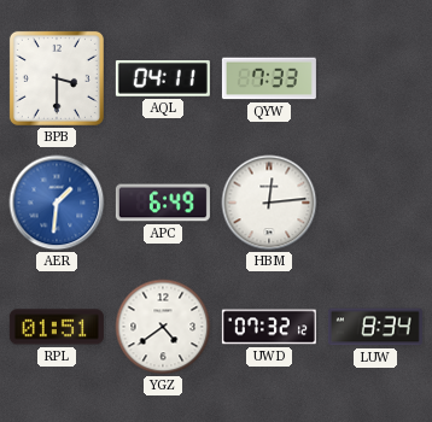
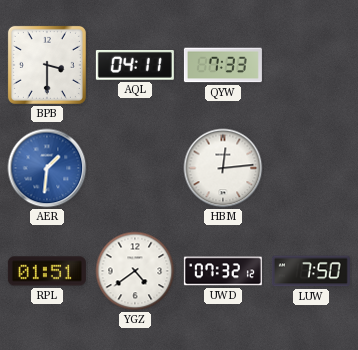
APC: 6:49 -> none
LUW: 8:34 -> 7:50
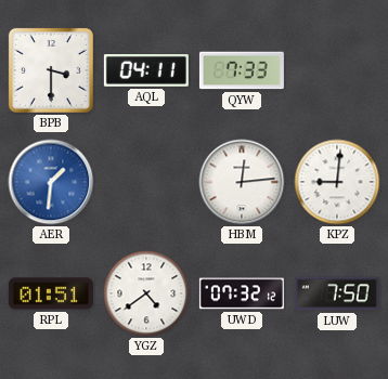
KPZ: none -> 9:01
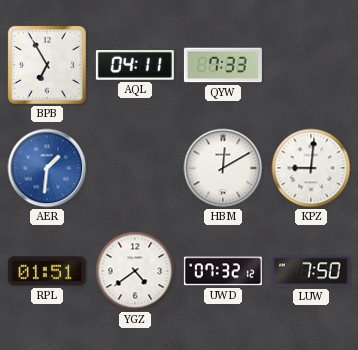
BPB: 3:30 -> 6:55
HBM: 12:14 -> 12:10
